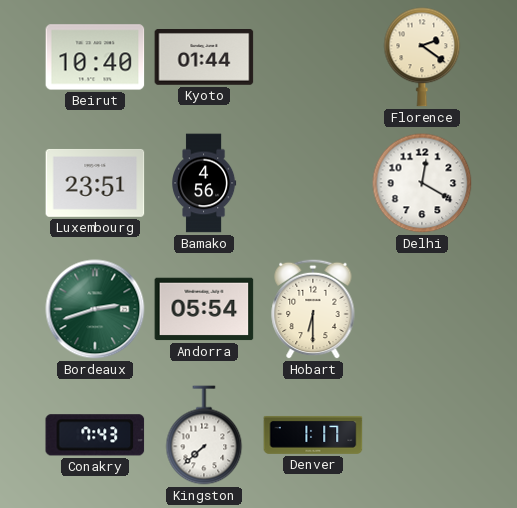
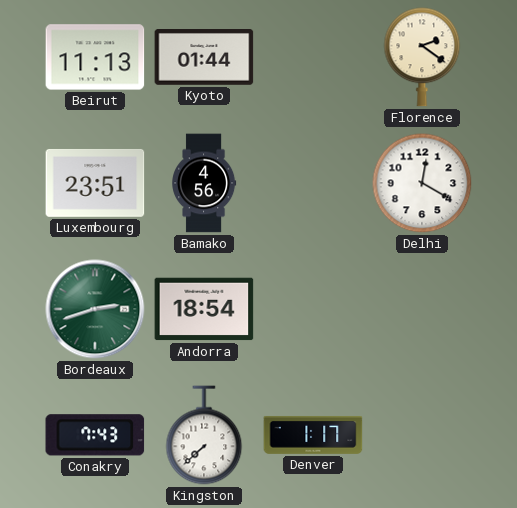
Beirut: 10:40 -> 11:13
Andorra: 05:54 -> 18:54
Hobart: 6:30 -> none
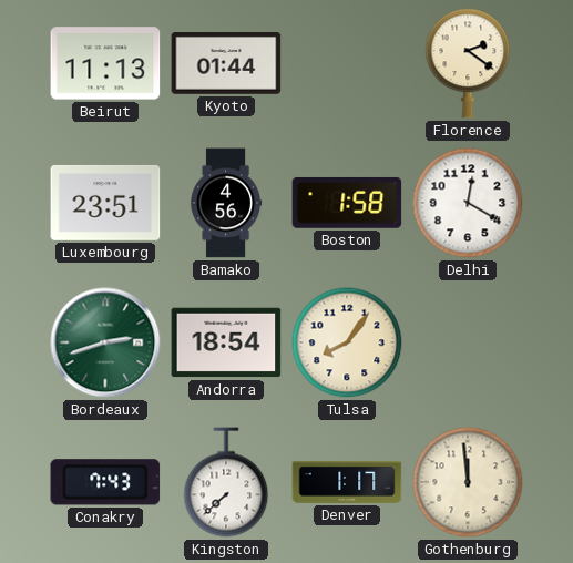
Boston: none -> 1:58
Tulsa: none -> 8:06
Gothenburg: none -> 11:59
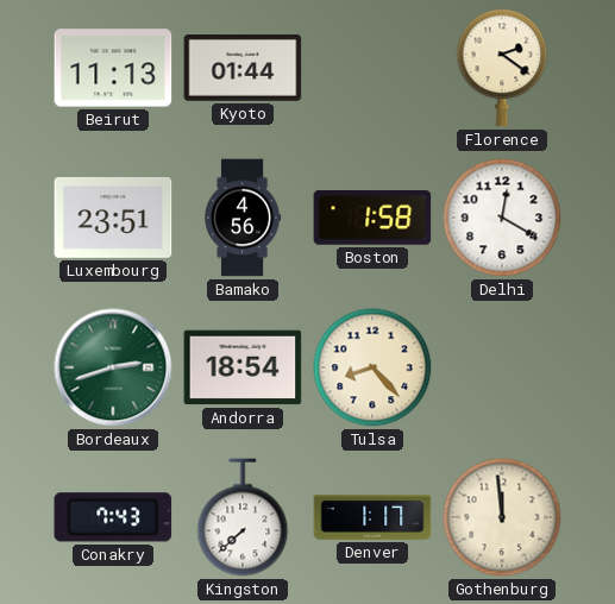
Tulsa: 8:06 -> 8:23
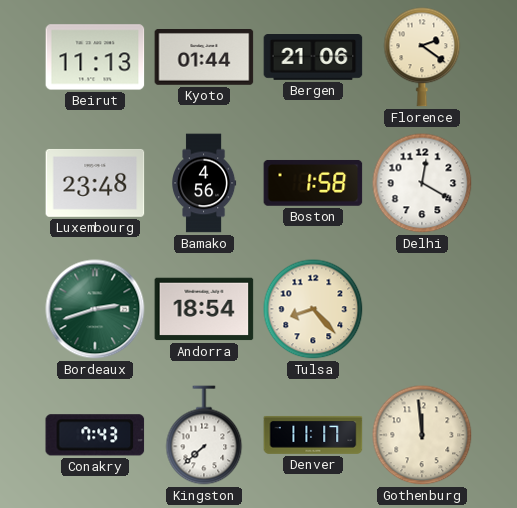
Bergen: none -> 21:06
Luxembourg: 23:51 -> 23:48
Denver: 1:17 -> 11:17
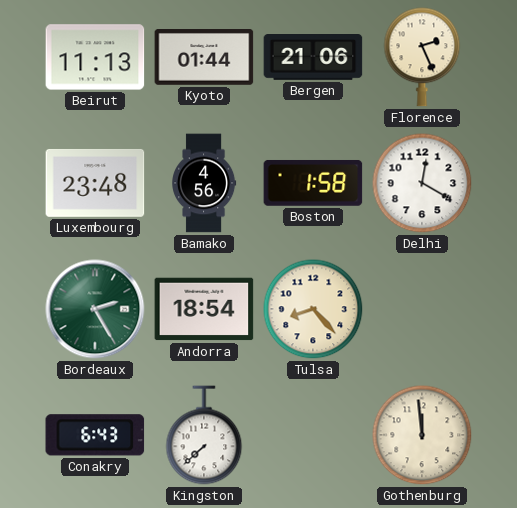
Florence: 2:21 -> 2:26
Bordeaux: 2:42 -> 2:25
Conakry: 7:43 -> 6:43
Denver: 11:17 -> none
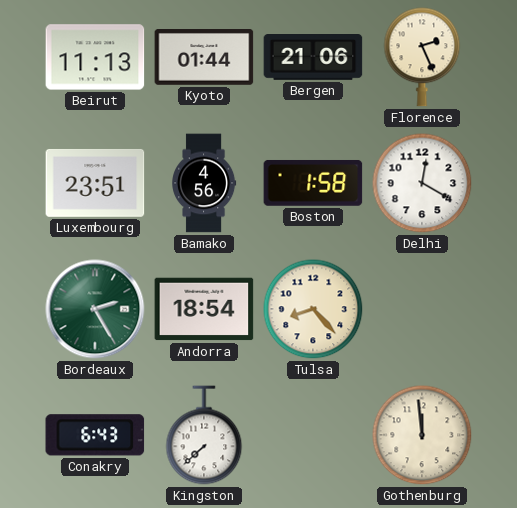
Luxembourg: 23:48 -> 23:51
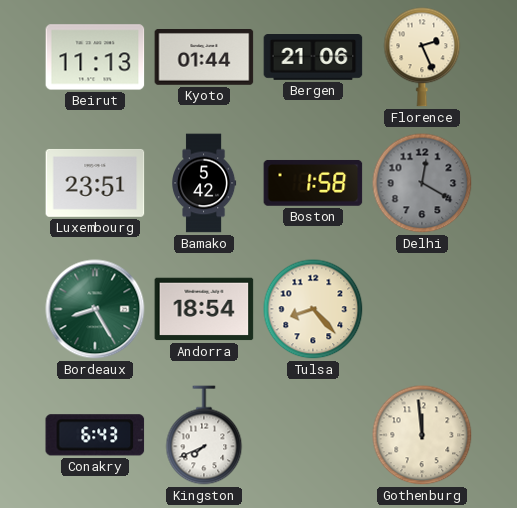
Bamako: 4:56 -> 5:42
Delhi dial: white -> grey
Bordeaux: 2:25 -> 8:25
Kingston: 7:38 -> 7:41
